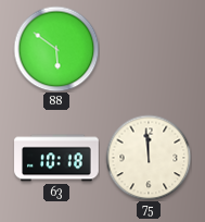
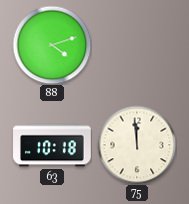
88: 5:51 -> 4:12
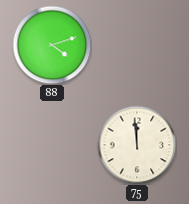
63: 10:18 -> none
